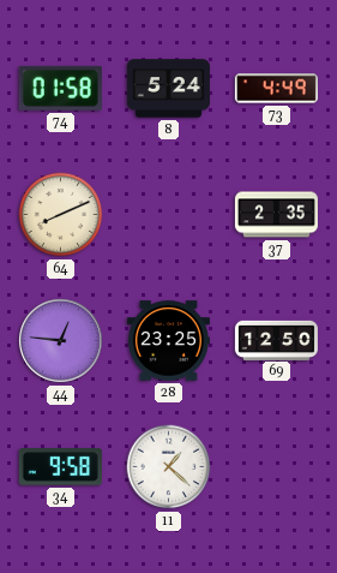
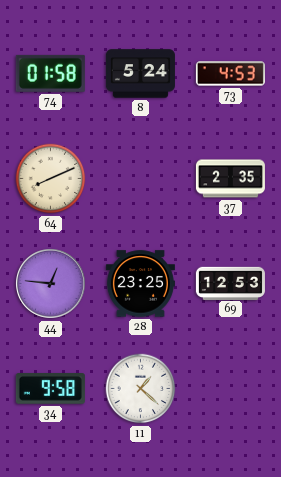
73: 4:49 -> 4:53
69: 12:50 -> 12:53
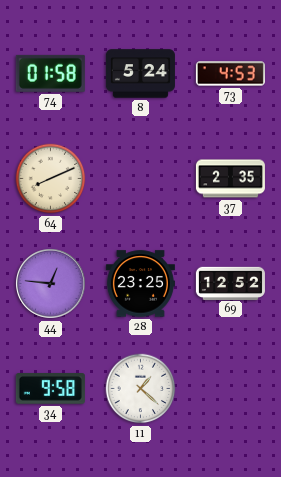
69: 12:53 -> 12:52
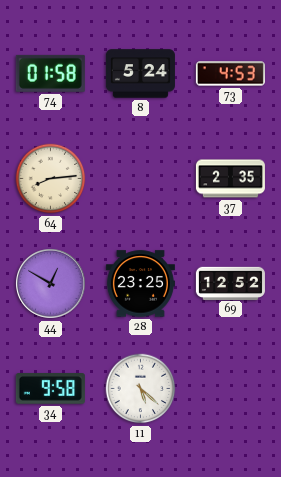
64: 8:11 -> 8:14
44: 12:46 -> 12:50
11: 1:22 -> 5:22
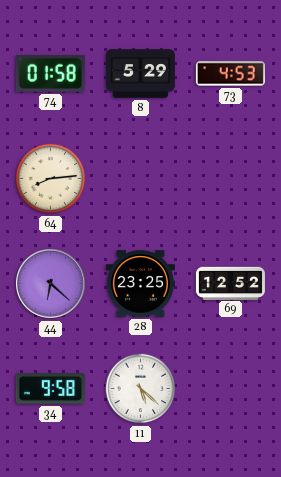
8: 5:24 -> 5:29
37: 2:35 -> none
44: 12:50 -> 6:22
